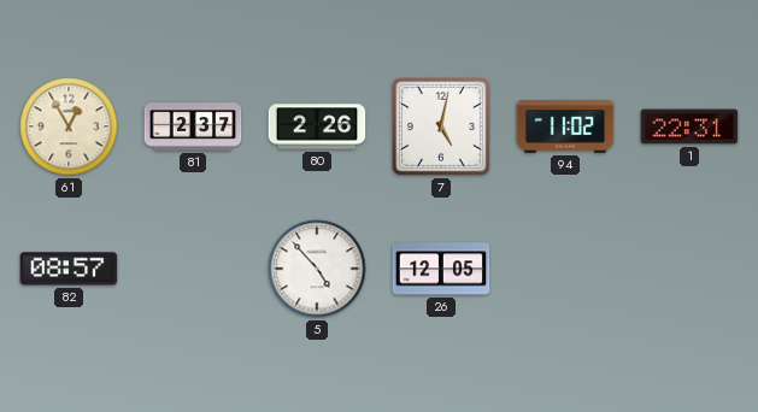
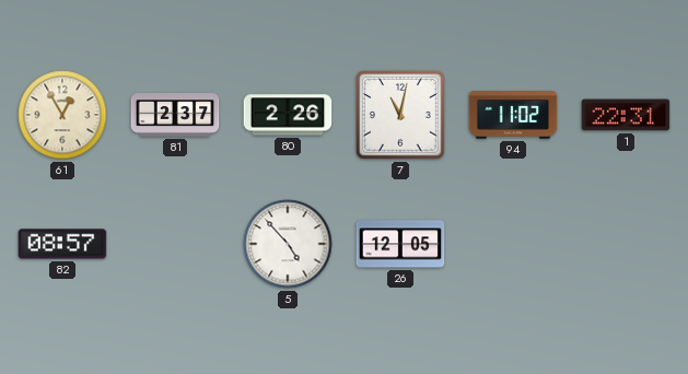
7: 5:02 -> 11:02
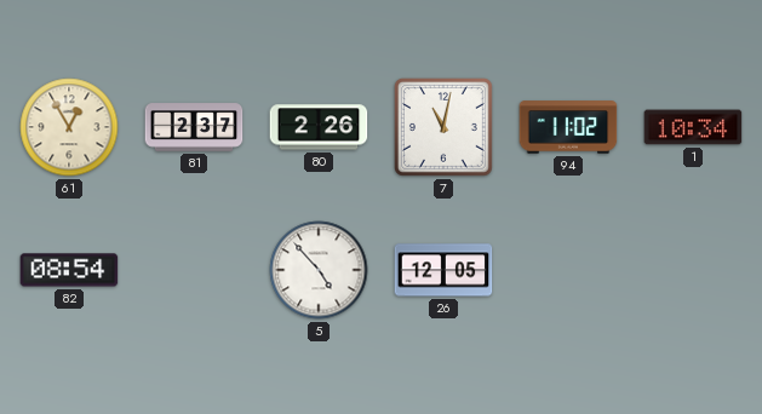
1: 22:31 -> 10:34
82: 08:57 -> 08:54
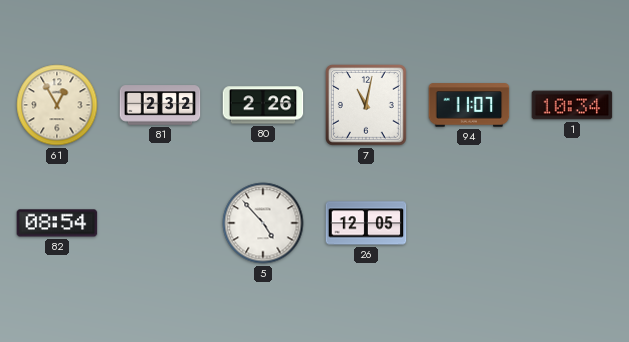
81: 2:37 -> 2:32
94: 11:02 -> 11:07
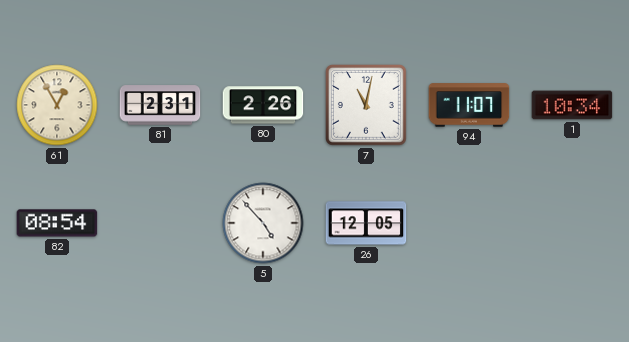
81: 2:32 -> 2:31
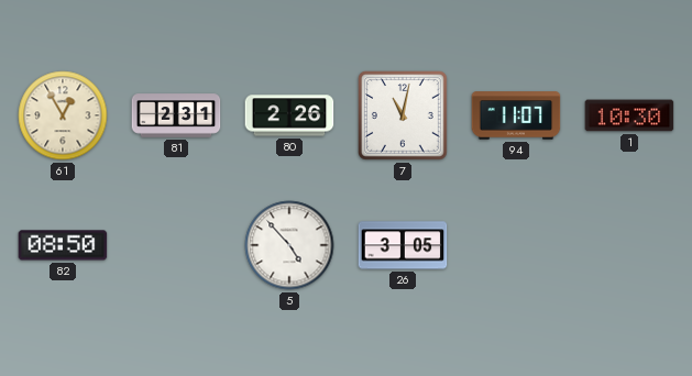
1: 10:34 -> 10:30
82: 08:54 -> 08:50
26: 12:05 -> 3:05
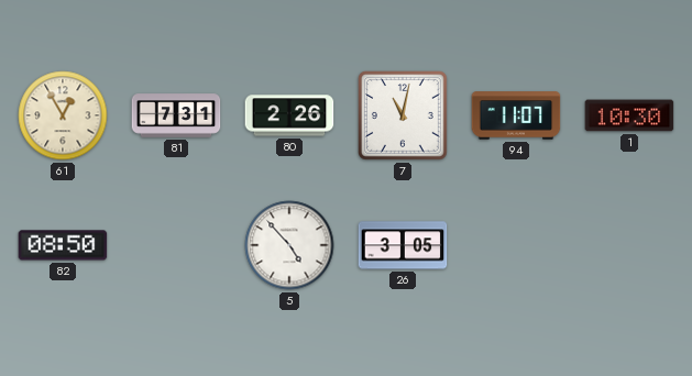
81: 2:31 -> 7:31
